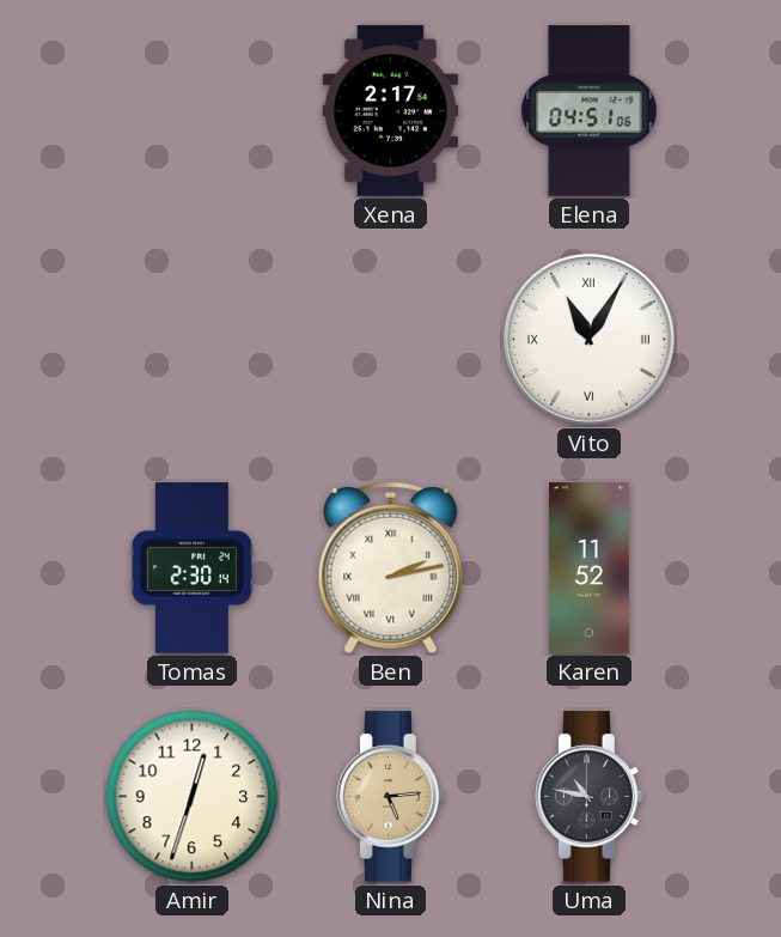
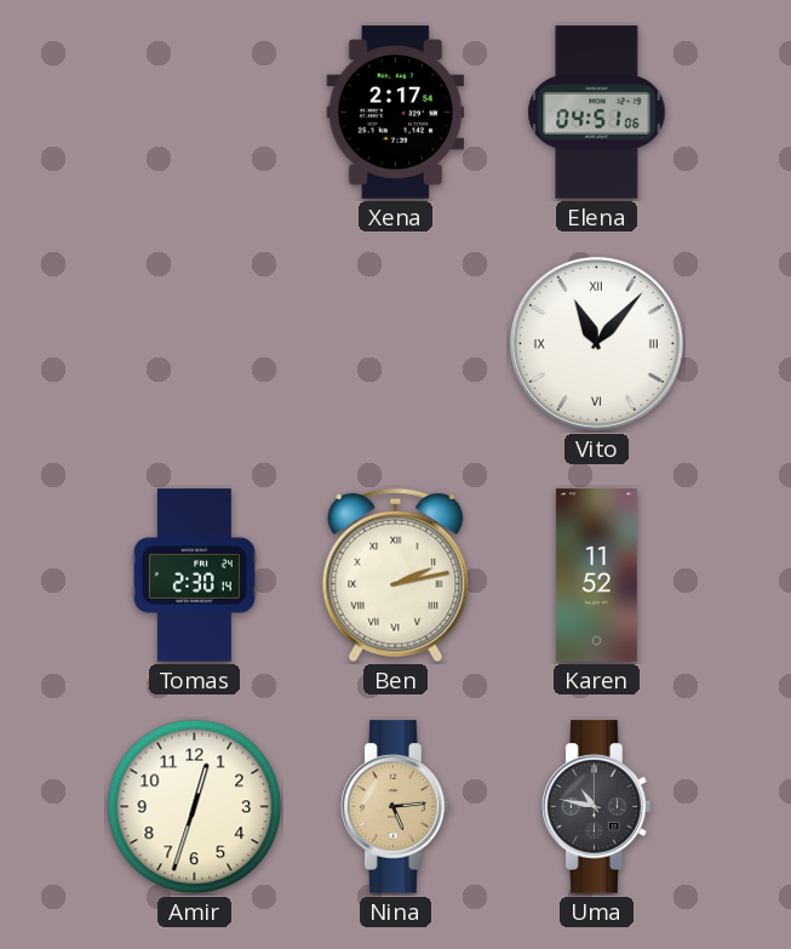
Vito: 11:05 -> 11:07
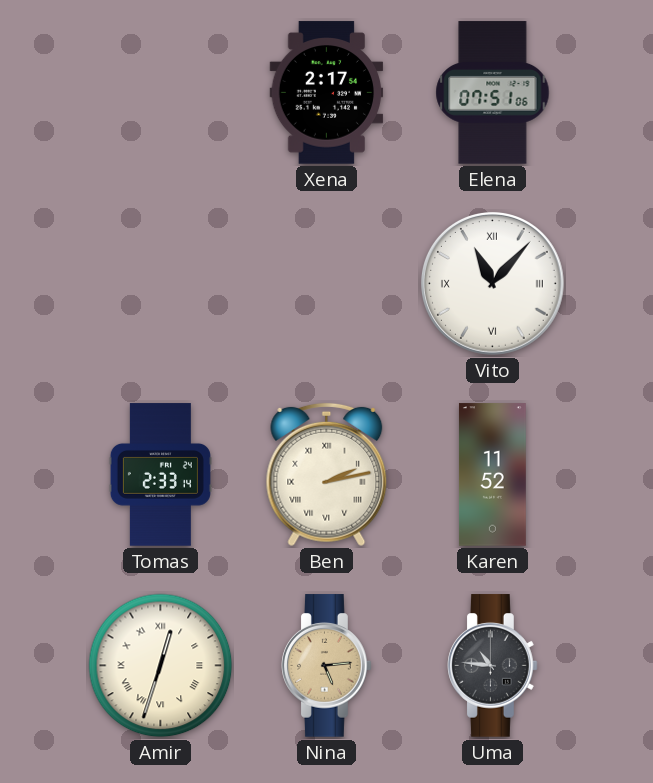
Elena: 04:51 -> 07:51
Tomas: 2:30 -> 2:33
Amir numerals: Arabic -> Roman
Uma: 10:47 -> 10:46
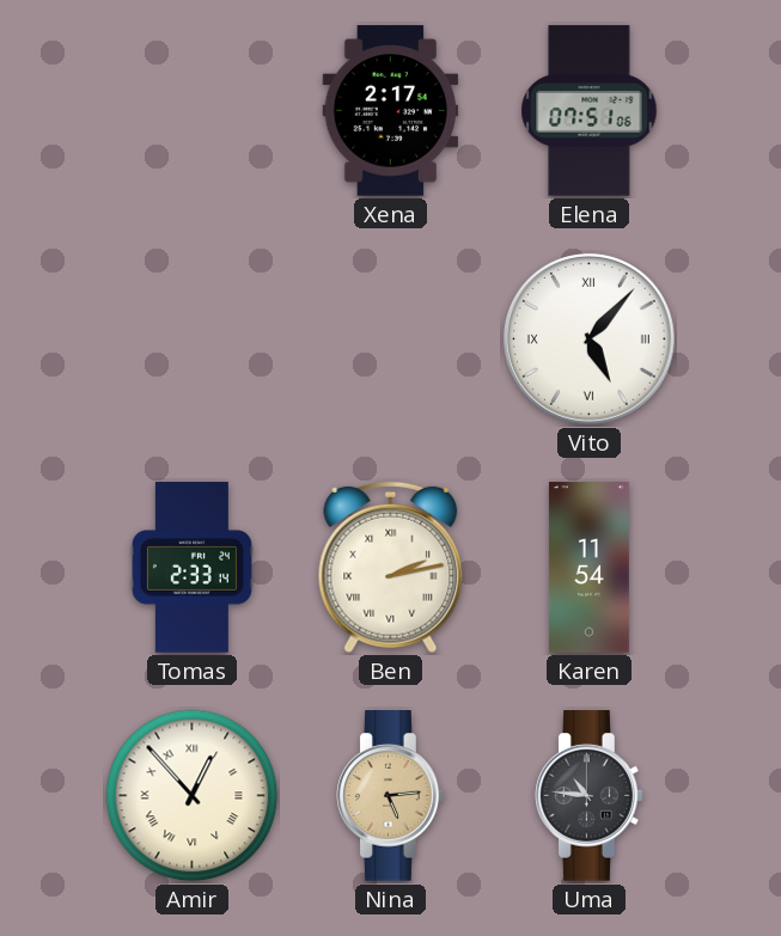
Vito: 11:07 -> 5:07
Karen: 11:52 -> 11:54
Amir: 12:33 -> 12:53
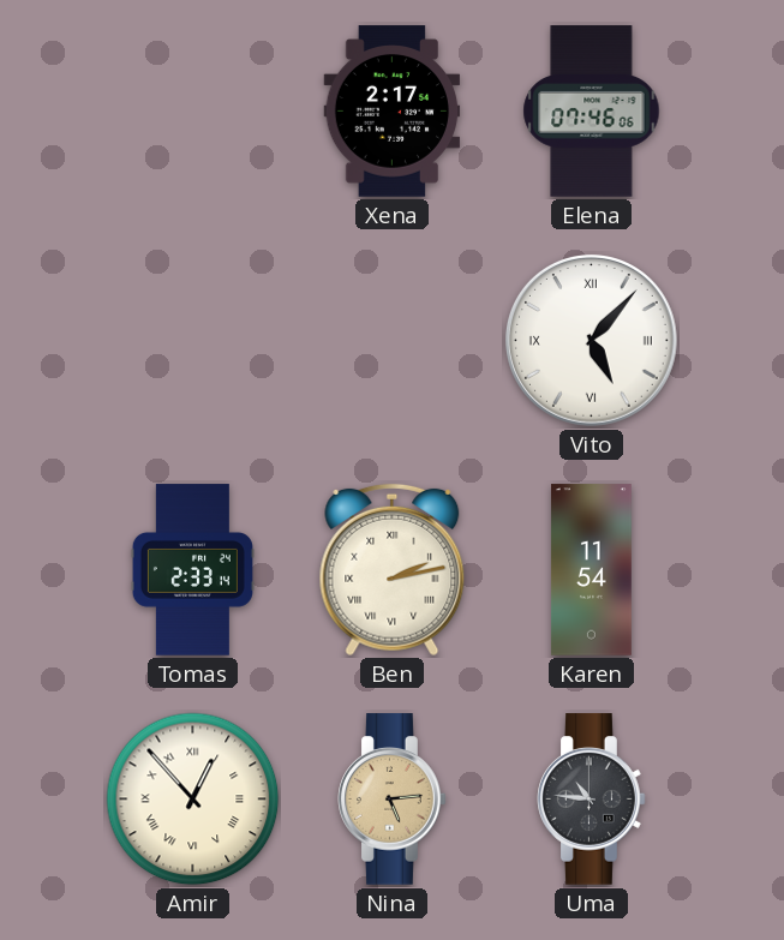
Elena: 07:51 -> 07:46
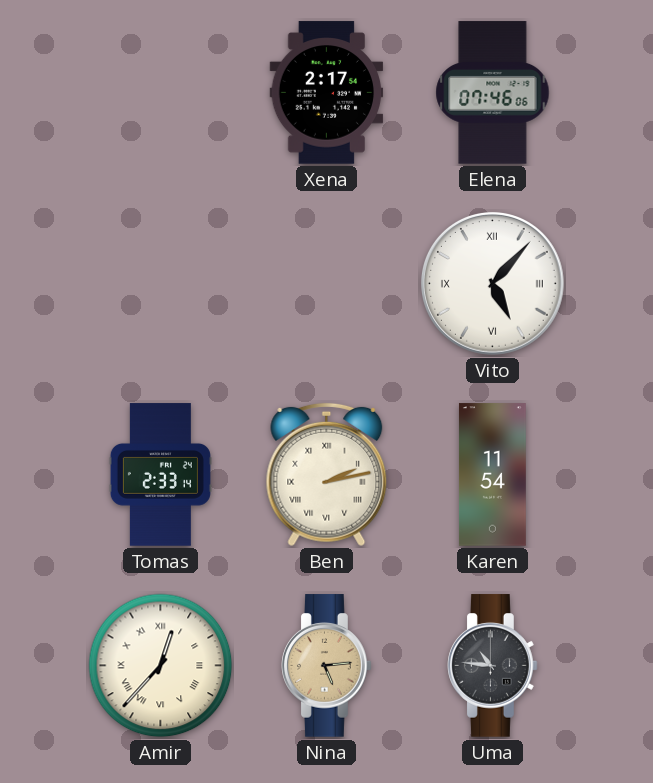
Amir: 12:53 -> 12:37
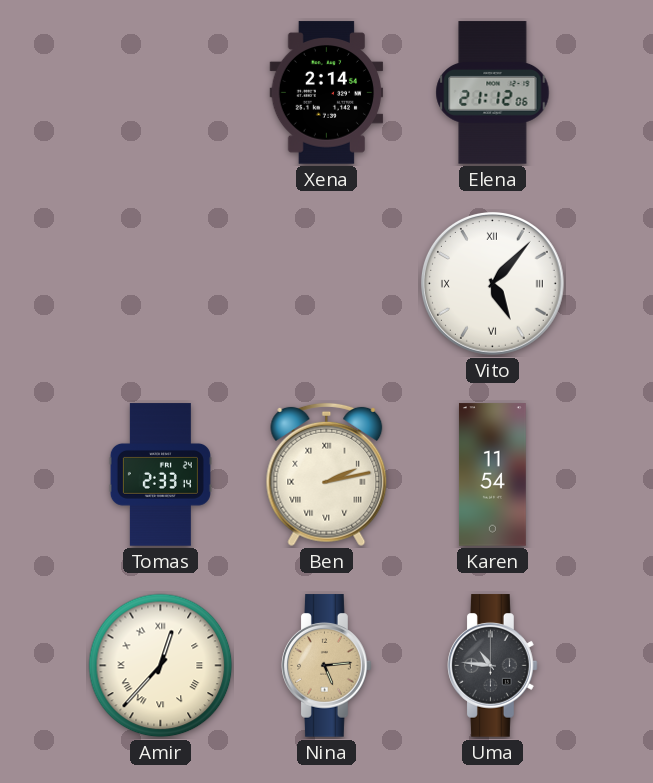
Xena: 2:17 -> 2:14
Elena: 07:46 -> 21:12
